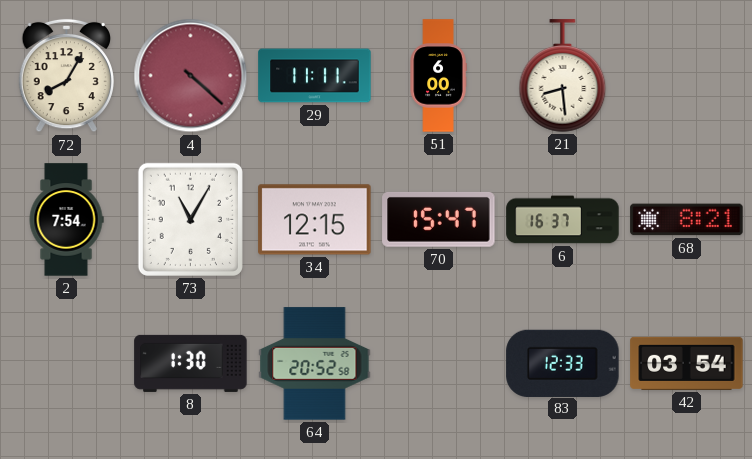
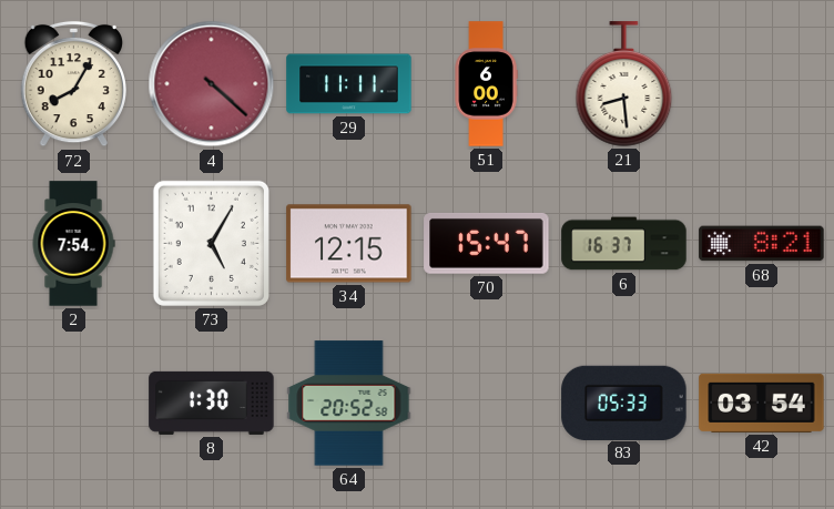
73: 11:05 -> 5:05
83: 12:33 -> 05:33
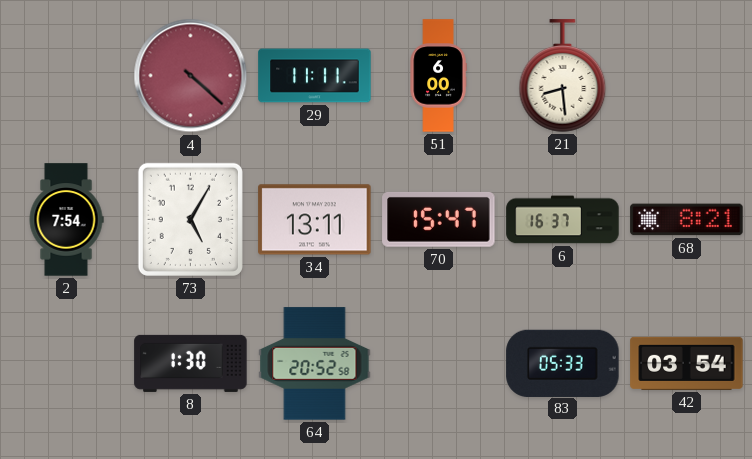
72: 8:05 -> none
34: 12:15 -> 13:11
